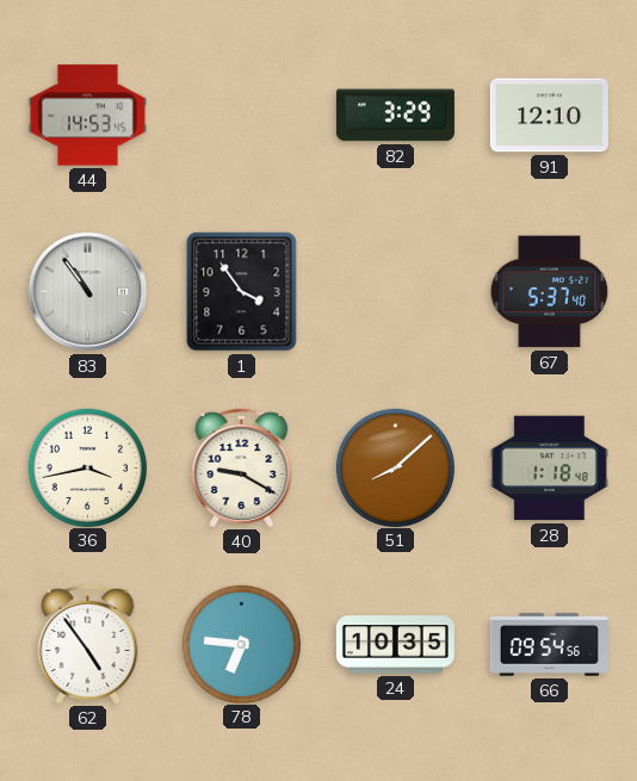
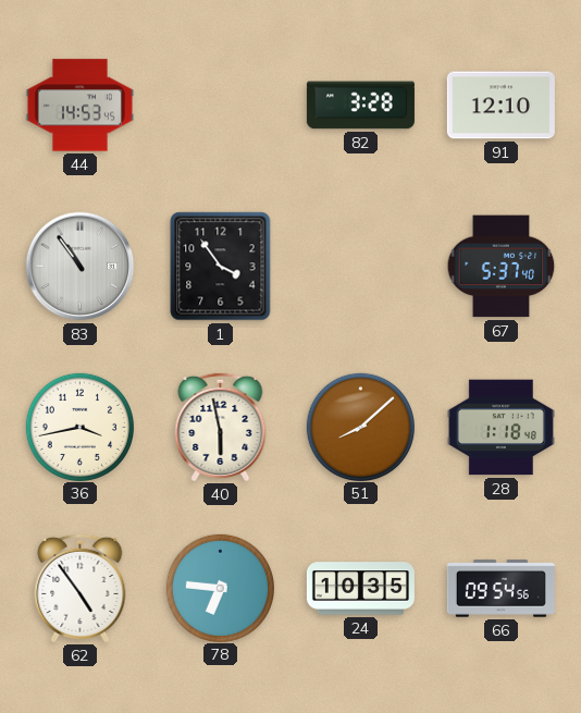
82: 3:29 -> 3:28
40: 9:20 -> 5:58
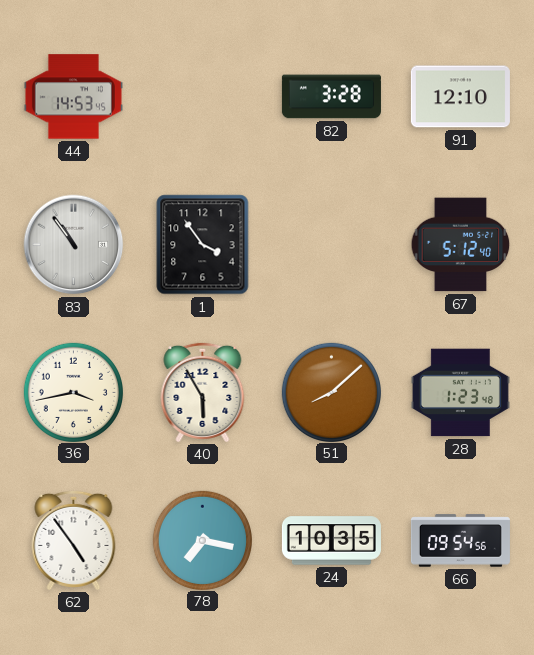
67: 5:37 -> 5:12
40: 5:58 -> 5:55
28: 1:18 -> 1:23
78: 6:46 -> 7:17
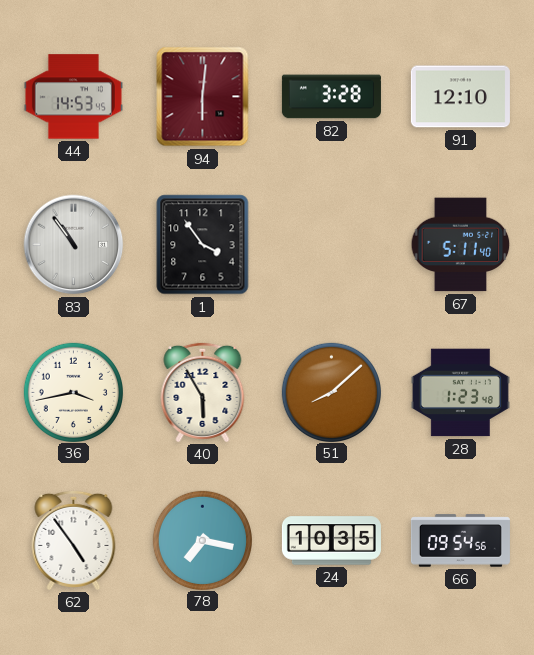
94: none -> 6:01
67: 5:12 -> 5:11
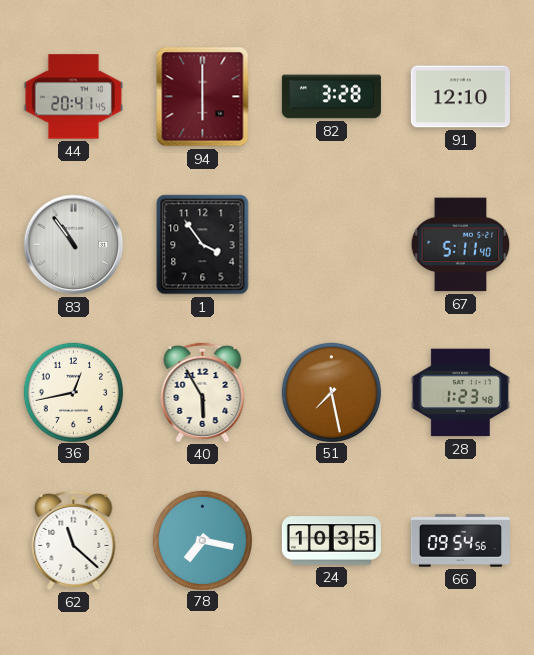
44: 14:53 -> 20:41
94: 6:01 -> 6:00
36: 3:43 -> 12:43
51: 8:08 -> 7:28
62: 4:54 -> 11:22
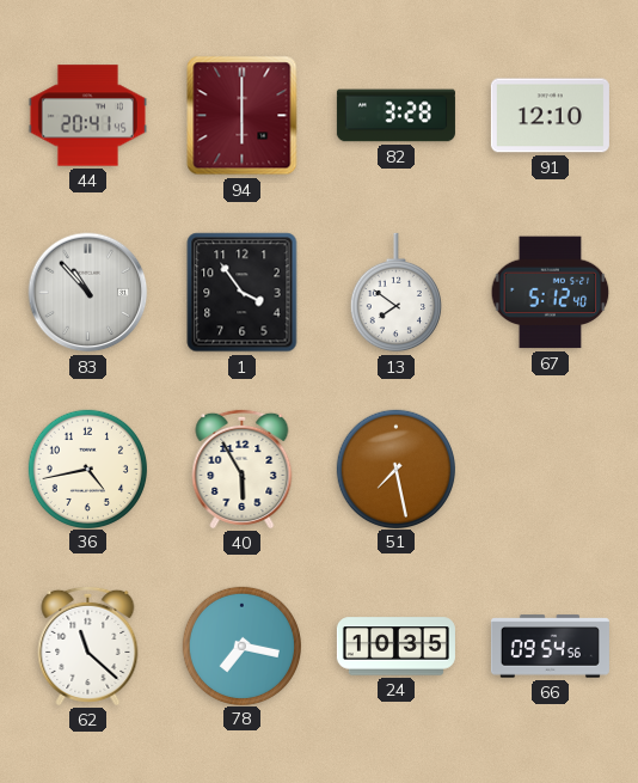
83: 10:54 -> 10:53
13: none -> 7:51
67: 5:11 -> 5:12
36: 12:43 -> 4:43
28: 1:23 -> none
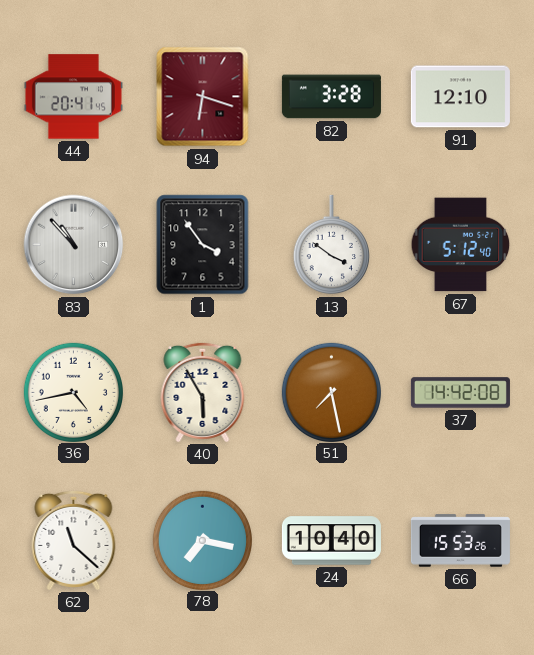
94: 6:00 -> 6:18
13: 7:51 -> 3:51
37: none -> 14:42
24: 10:35 -> 10:40
66: 09:54 -> 15:53
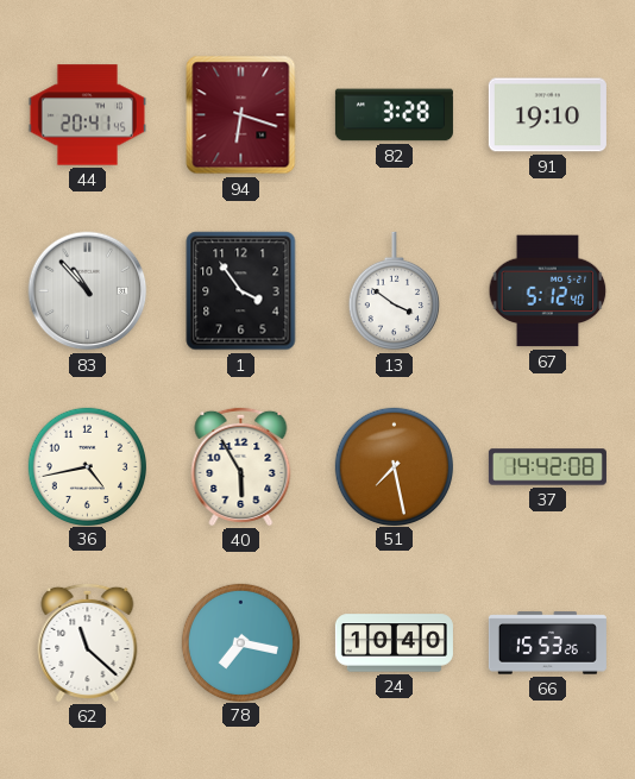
91: 12:10 -> 19:10
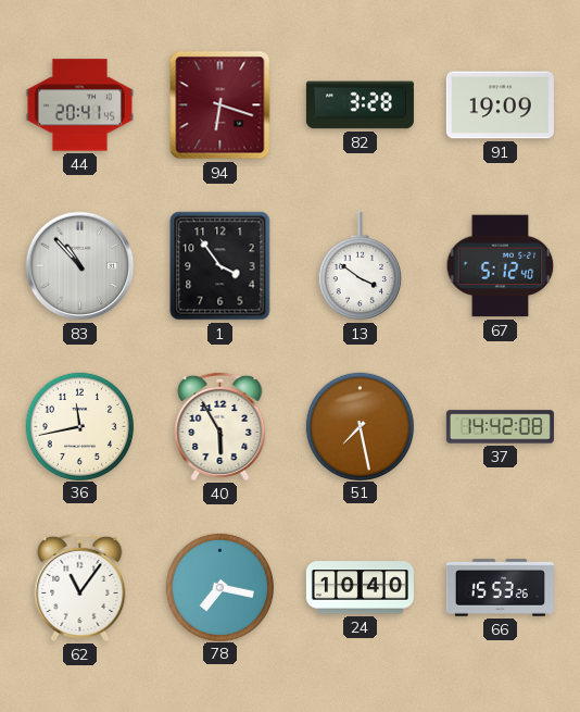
91: 19:10 -> 19:09
36: 4:43 -> 11:43
62: 11:22 -> 11:06
